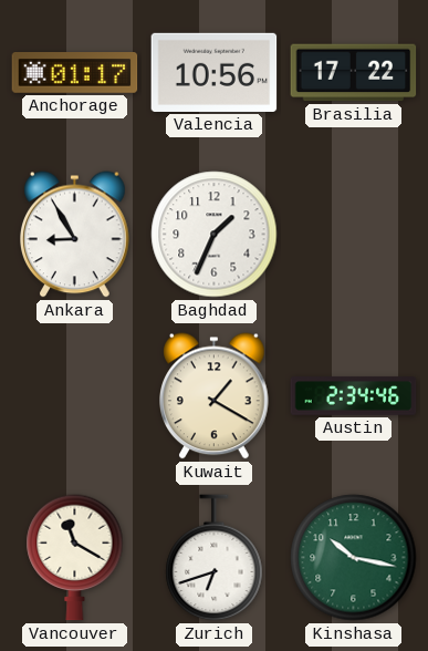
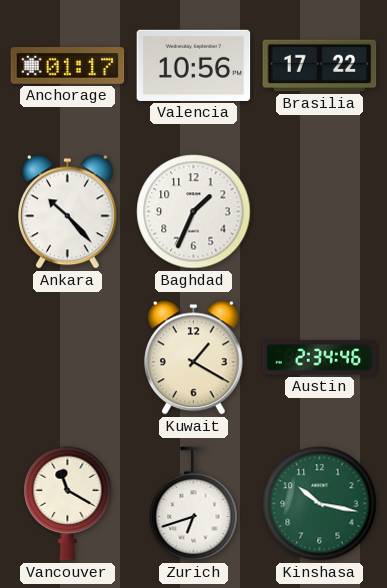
Ankara: 8:55 -> 10:23
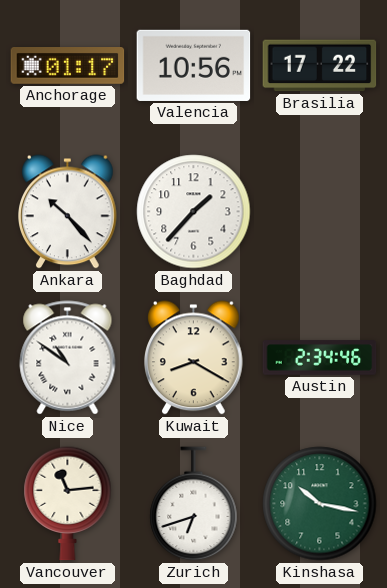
Baghdad: 1:34 -> 1:37
Nice: none -> 10:51
Kuwait: 1:20 -> 8:20
Vancouver: 11:20 -> 11:14
